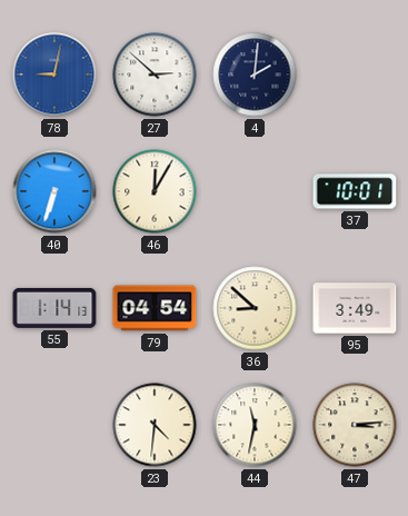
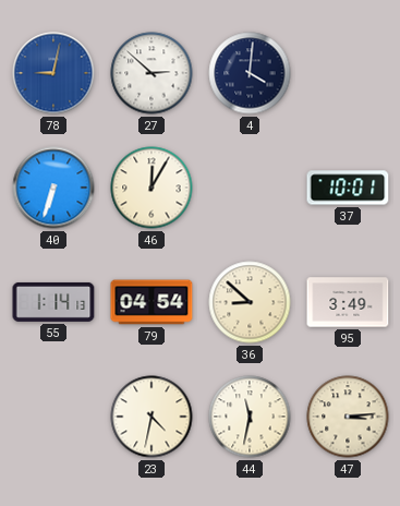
4: 2:01 -> 4:01
23: 4:31 -> 4:32
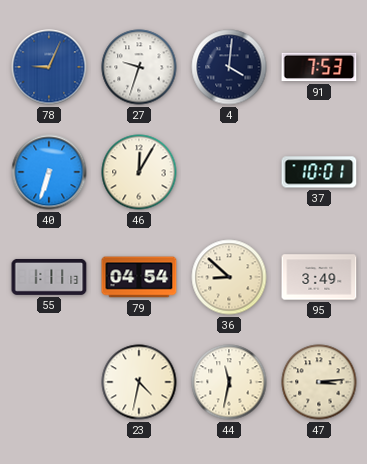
78: 9:02 -> 9:04
27: 2:52 -> 9:33
91: none -> 7:53
55: 1:14 -> 1:11
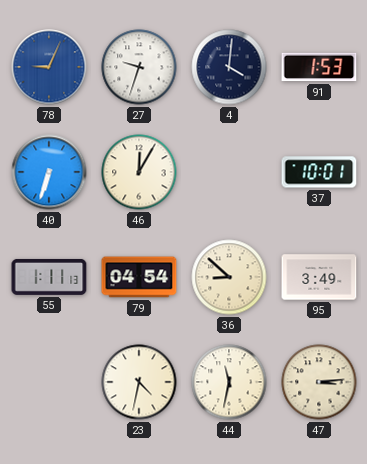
91: 7:53 -> 1:53
